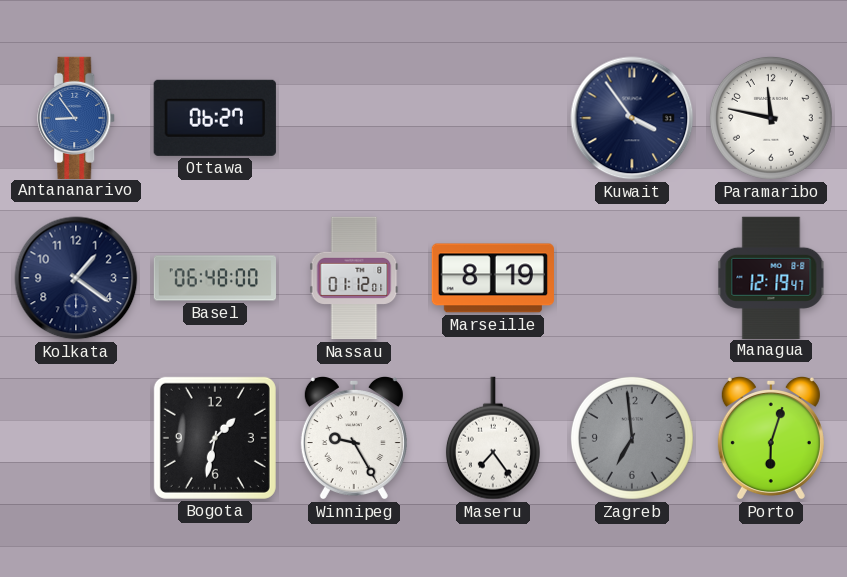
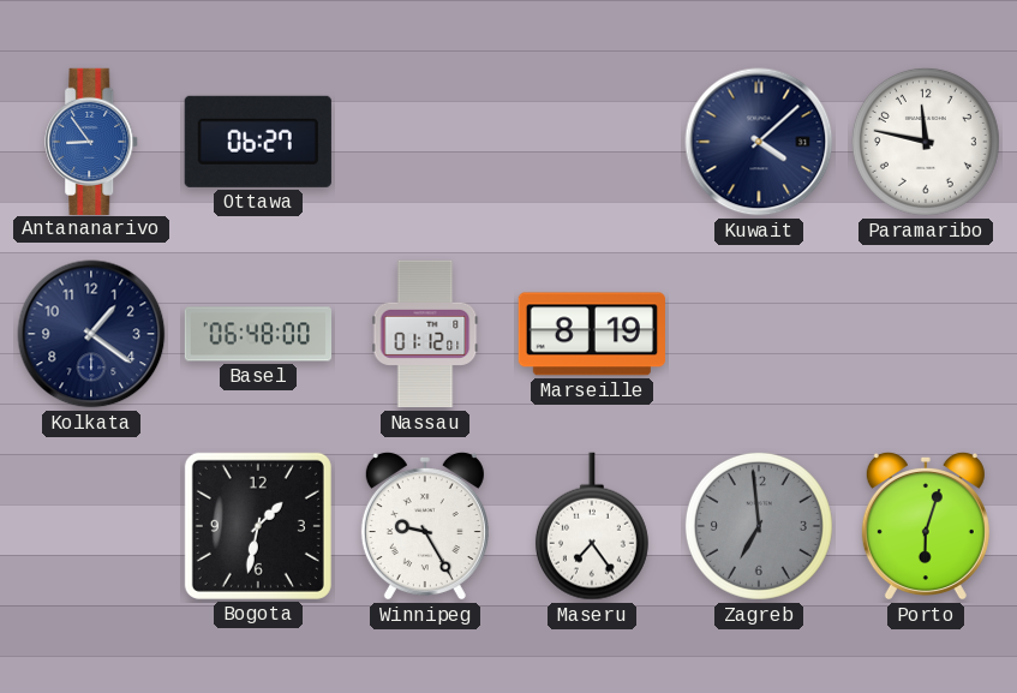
Kuwait: 3:54 -> 4:08
Managua: 12:19 -> none
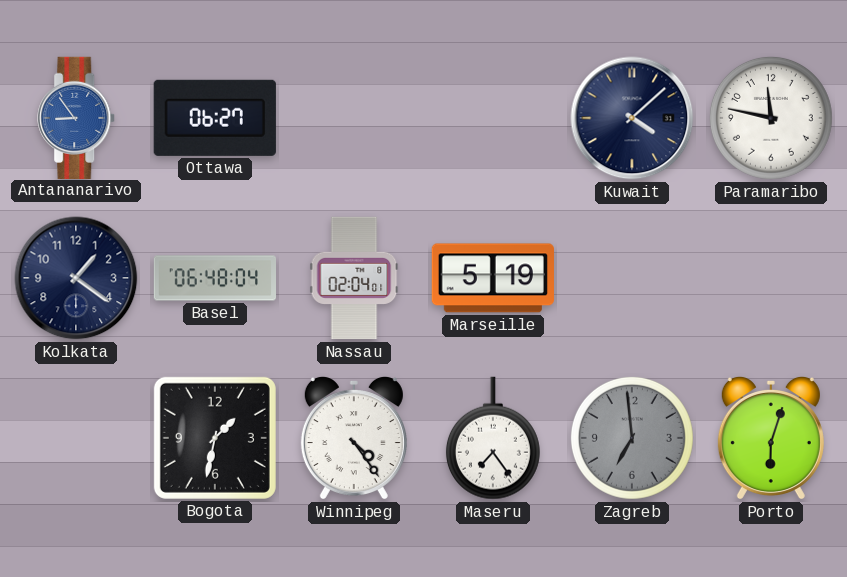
Basel: 06:48:00 -> 06:48:04
Nassau: 01:12 -> 02:04
Marseille: 8:19 -> 5:19
Winnipeg: 9:25 -> 4:24
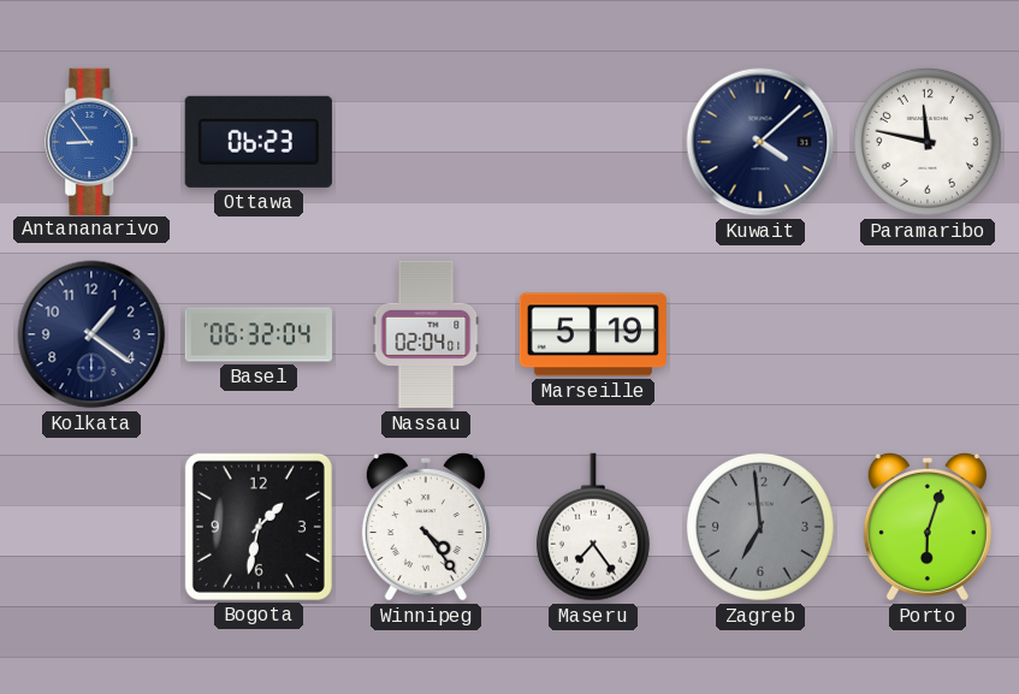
Ottawa: 06:27 -> 06:23
Basel: 06:48 -> 06:32
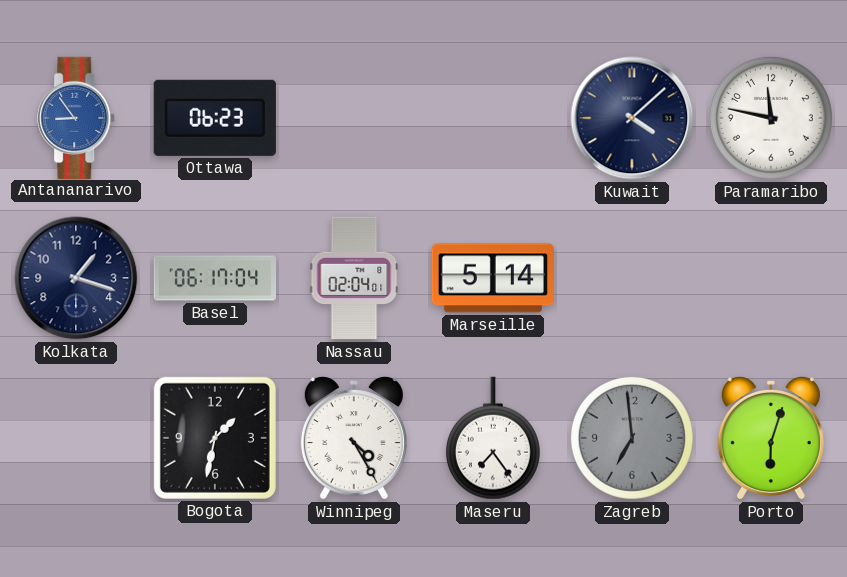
Kolkata: 1:21 -> 1:18
Basel: 06:32 -> 06:17
Marseille: 5:19 -> 5:14
Winnipeg: 4:24 -> 4:25
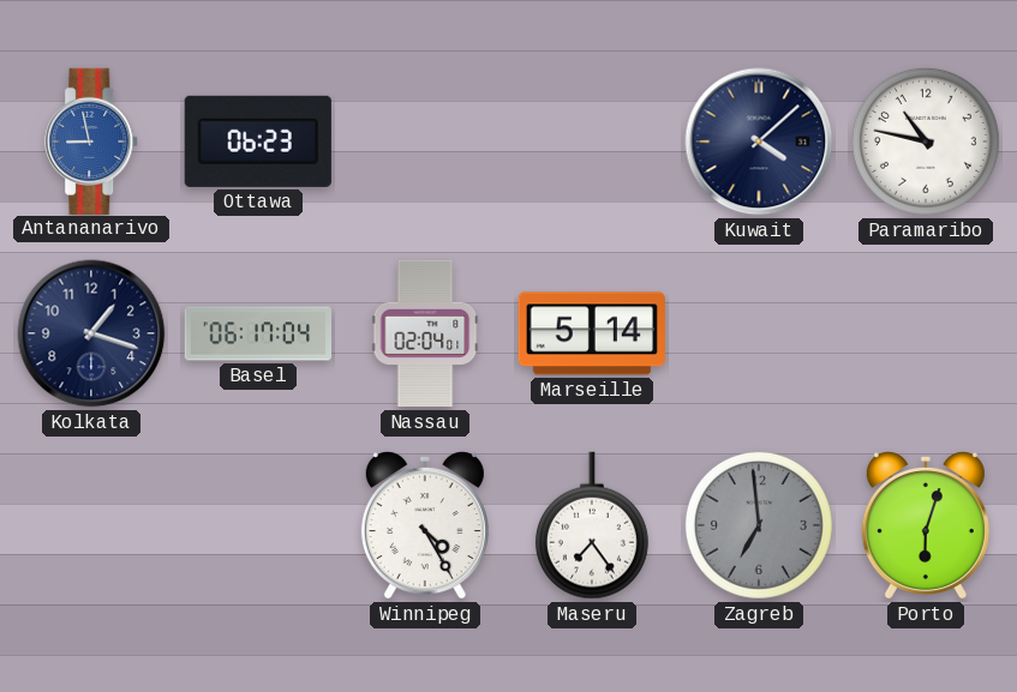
Antananarivo: 8:54 -> 8:58
Paramaribo: 11:47 -> 10:47
Bogota: 1:32 -> none
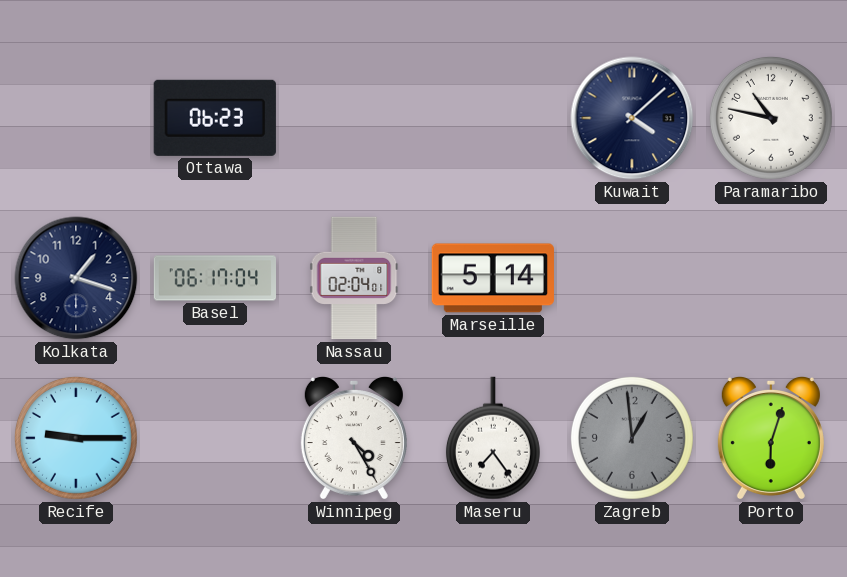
Antananarivo: 8:58 -> none
Recife: none -> 9:15
Zagreb: 6:59 -> 12:59
